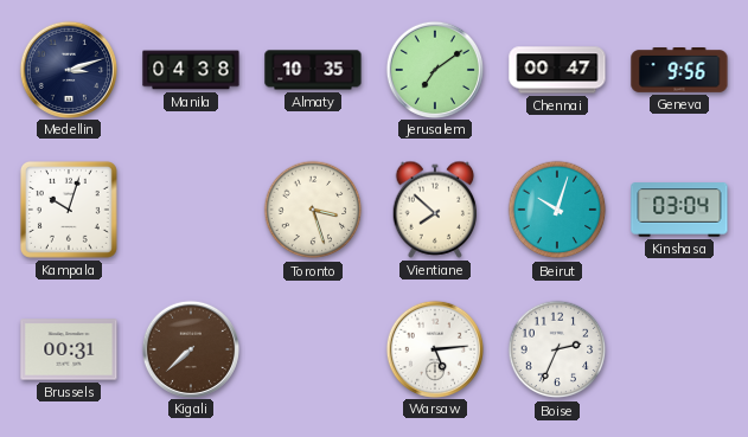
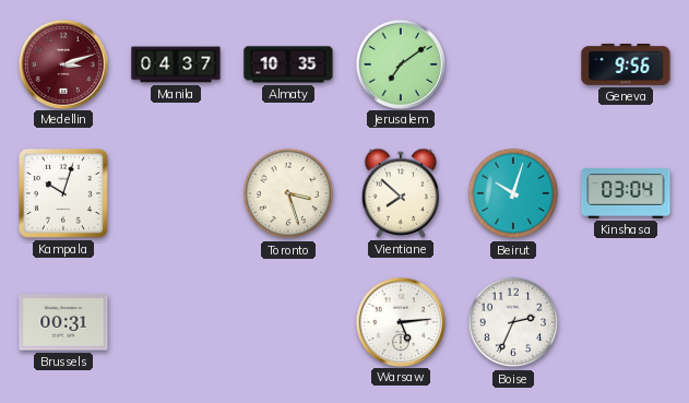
Medellin dial: navy -> burgundy
Manila: 04:38 -> 04:37
Chennai: 00:47 -> none
Kigali: 7:38 -> none
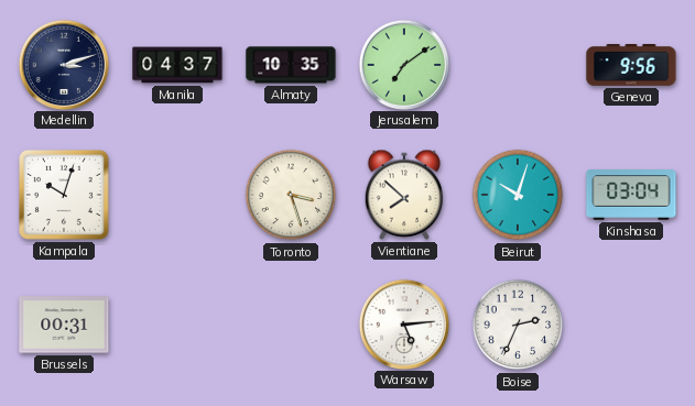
Medellin dial: burgundy -> navy
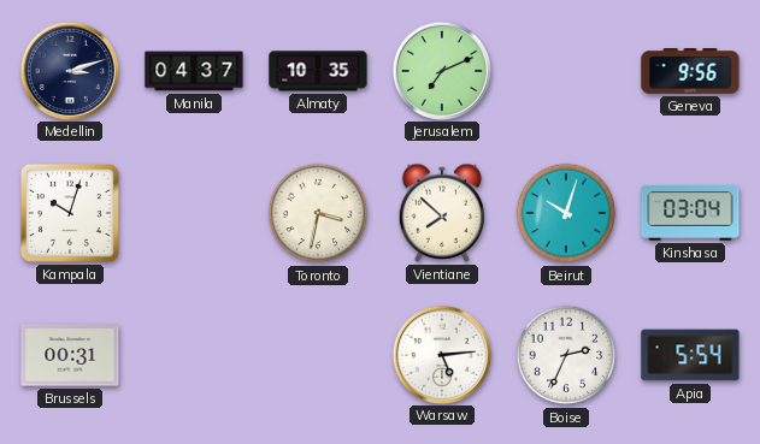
Jerusalem: 7:09 -> 7:11
Toronto: 3:27 -> 3:32
Apia: none -> 5:54
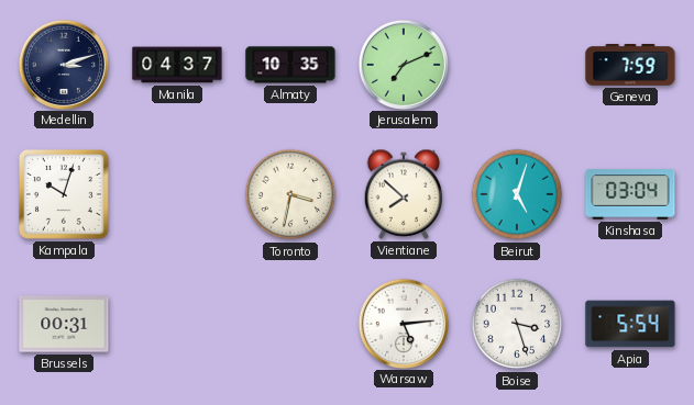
Geneva: 9:56 -> 7:59
Beirut: 10:03 -> 5:03
Boise: 2:34 -> 3:27
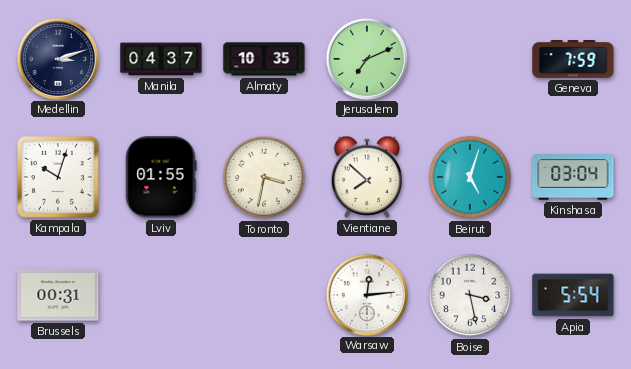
Lviv: none -> 01:55
Warsaw: 5:14 -> 12:14
Boise: 3:27 -> 3:28
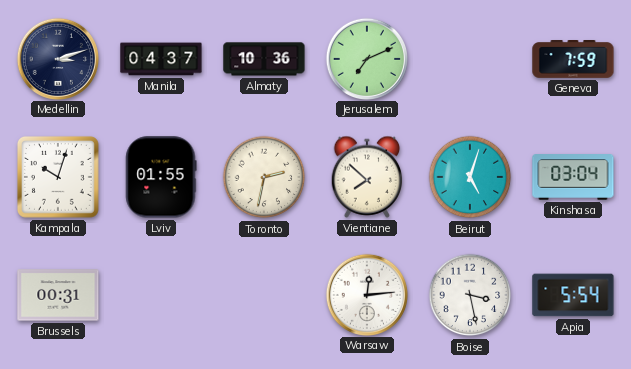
Almaty: 10:35 -> 10:36
Toronto: 3:32 -> 2:32
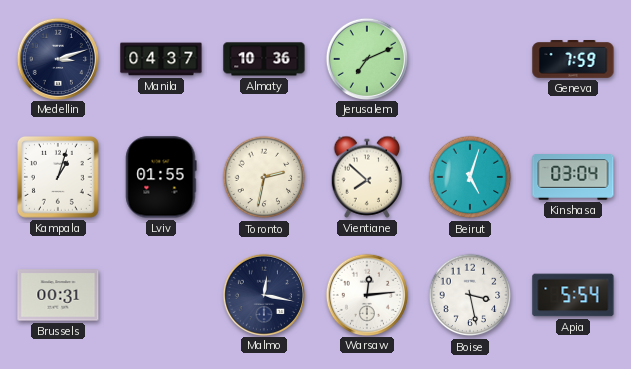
Kampala: 10:03 -> 1:03
Malmo: none -> 12:17
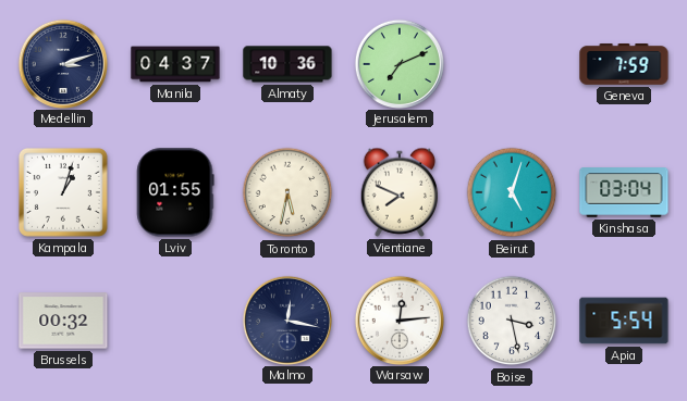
Toronto: 2:32 -> 5:32
Vientiane: 7:52 -> 7:49
Brussels: 00:31 -> 00:32
